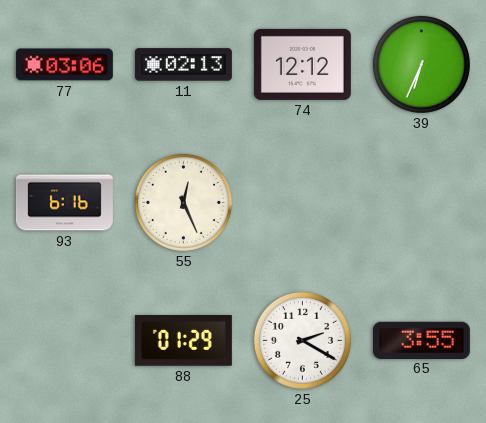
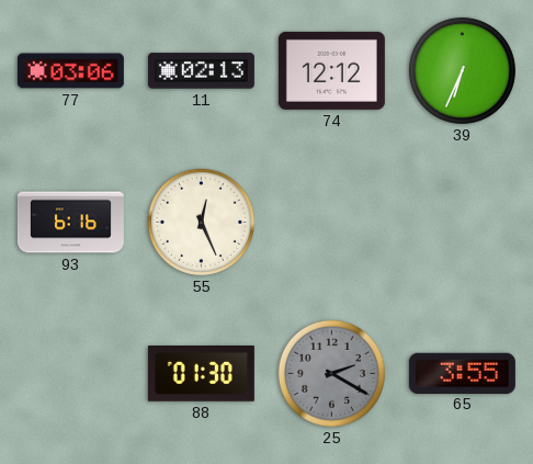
88: 01:29 -> 01:30
25 dial: white -> grey
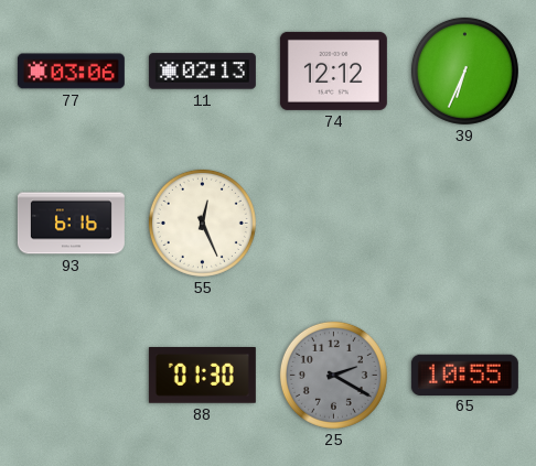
65: 3:55 -> 10:55
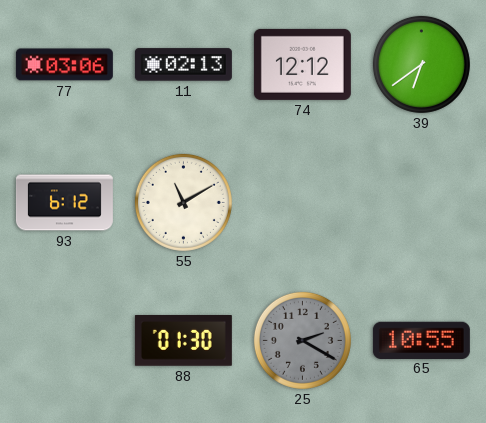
39: 6:34 -> 6:39
93: 6:16 -> 6:12
55: 12:26 -> 11:10
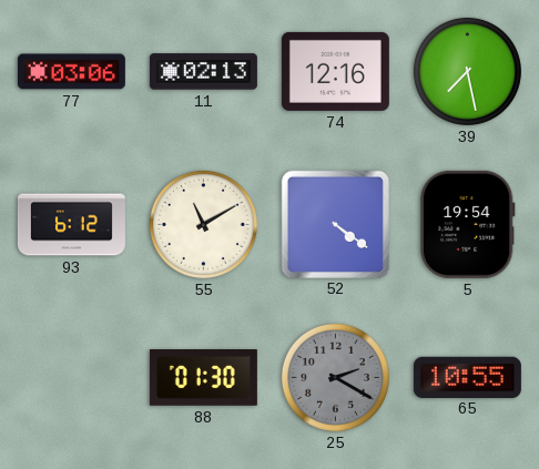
74: 12:12 -> 12:16
39: 6:39 -> 7:28
52: none -> 4:21
5: none -> 19:54
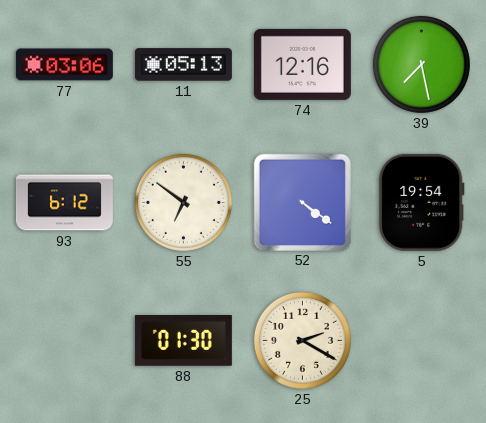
11: 02:13 -> 05:13
55: 11:10 -> 6:51
25 dial: grey -> cream
65: 10:55 -> none
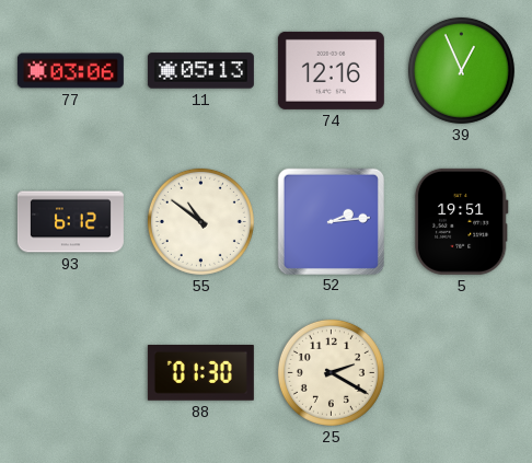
39: 7:28 -> 12:56
55: 6:51 -> 10:51
52: 4:21 -> 2:14
5: 19:54 -> 19:51
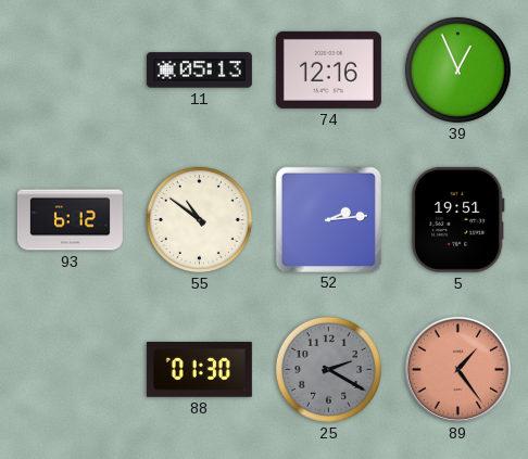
77: 03:06 -> none
25 dial: cream -> grey
89: none -> 1:24
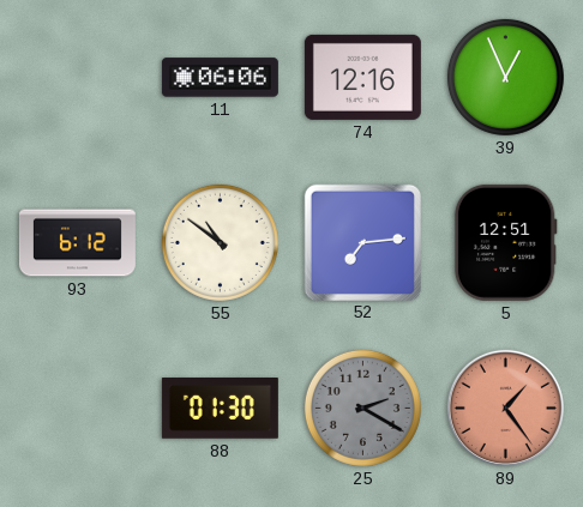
11: 05:13 -> 06:06
52: 2:14 -> 7:14
5: 19:51 -> 12:51
